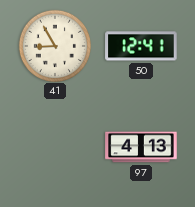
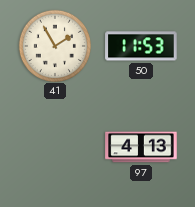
41: 8:55 -> 1:55
50: 12:41 -> 11:53
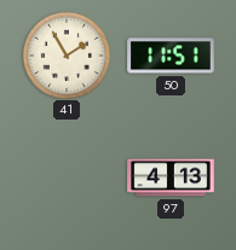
50: 11:53 -> 11:51
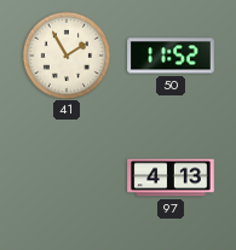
50: 11:51 -> 11:52
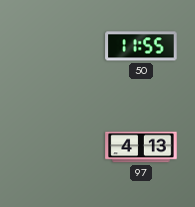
41: 1:55 -> none
50: 11:52 -> 11:55
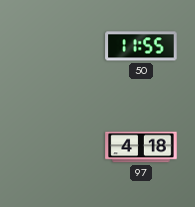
97: 4:13 -> 4:18
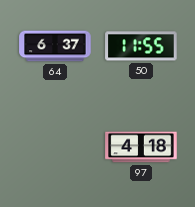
64: none -> 6:37
